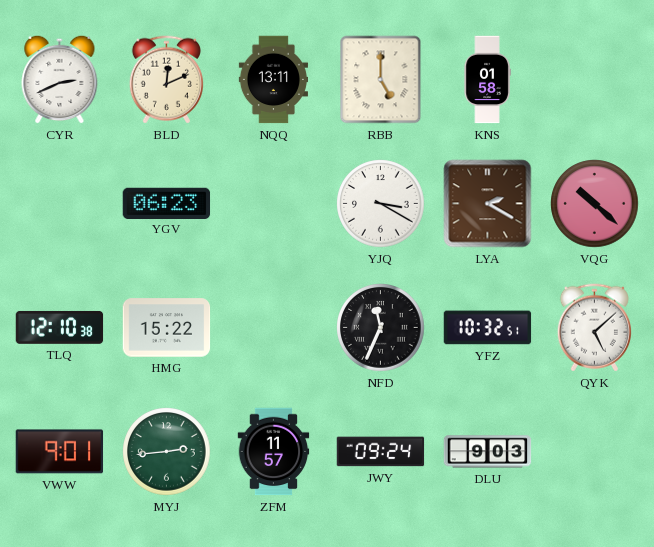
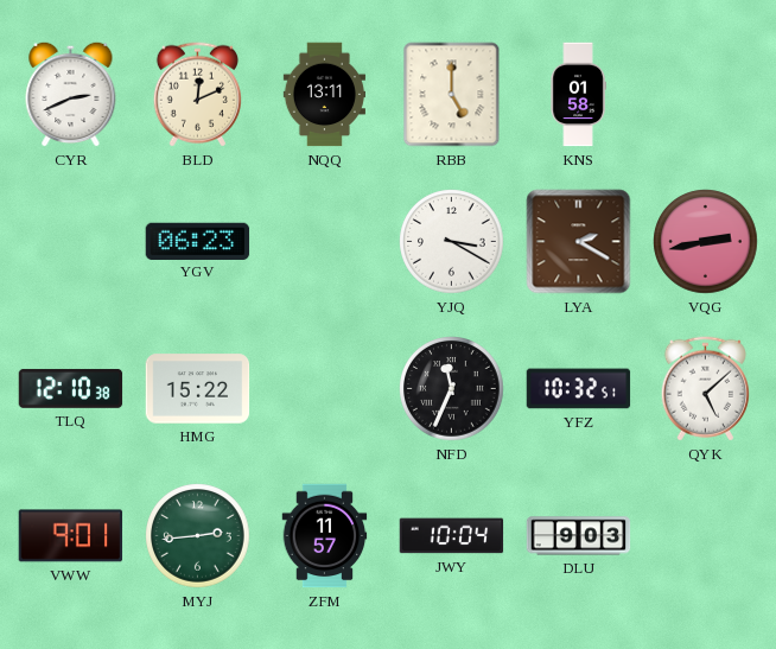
VQG: 10:22 -> 2:43
JWY: 09:24 -> 10:04
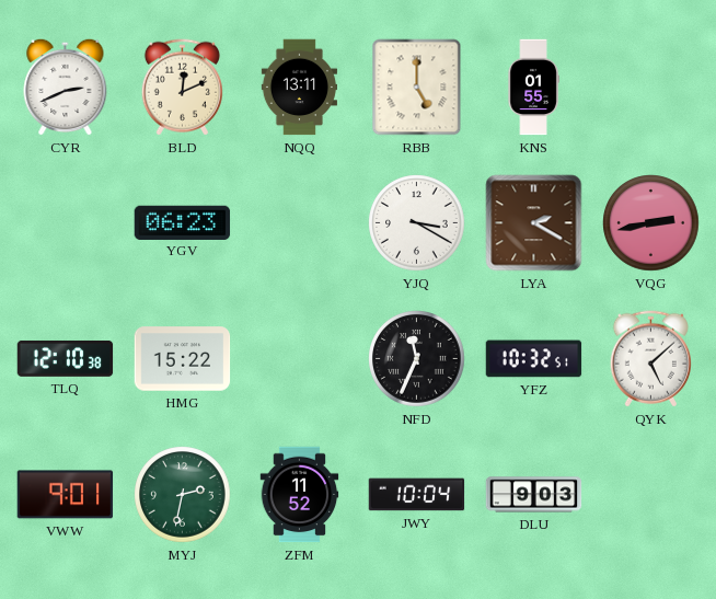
KNS: 01:58 -> 01:55
MYJ: 2:44 -> 2:32
ZFM: 11:57 -> 11:52
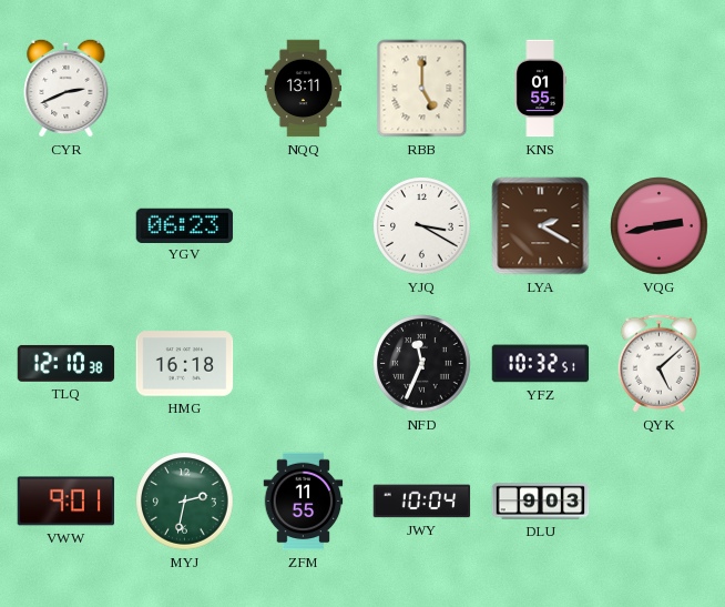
BLD: 12:11 -> none
HMG: 15:22 -> 16:18
ZFM: 11:52 -> 11:55
